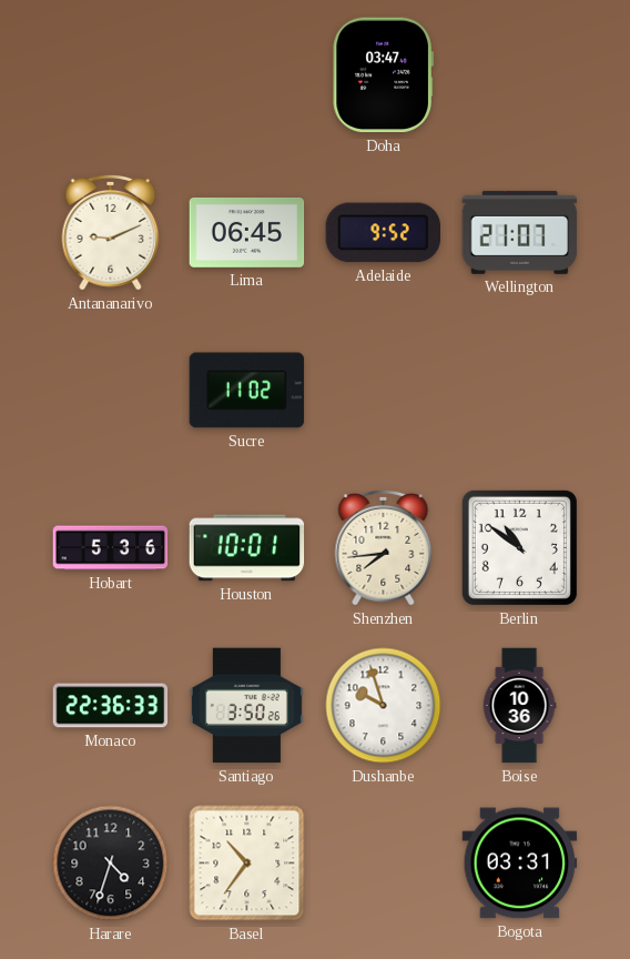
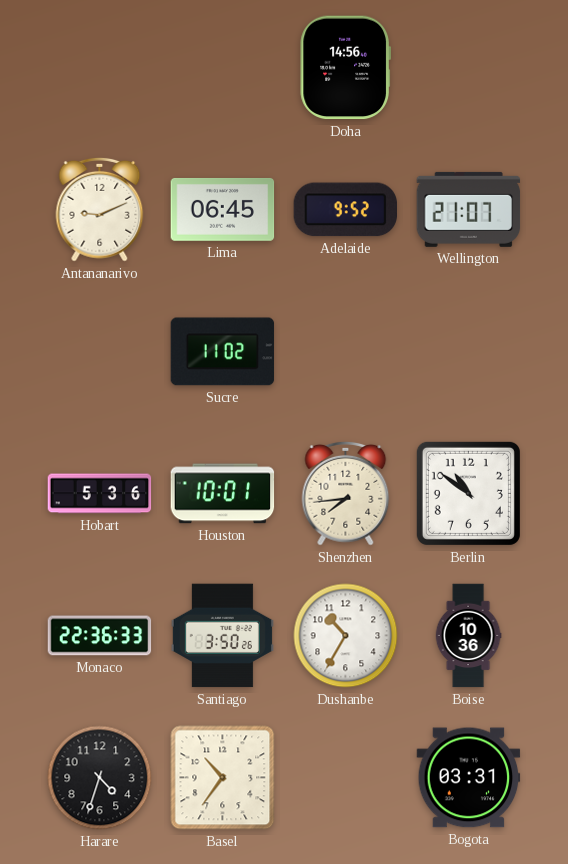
Doha: 03:47 -> 14:56
Dushanbe: 9:57 -> 10:35
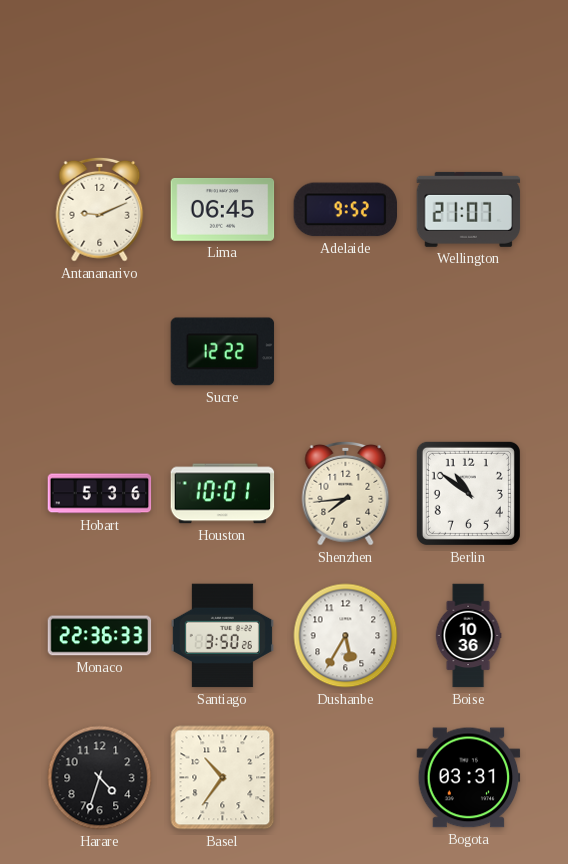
Doha: 14:56 -> none
Sucre: 11:02 -> 12:22
Dushanbe: 10:35 -> 5:35
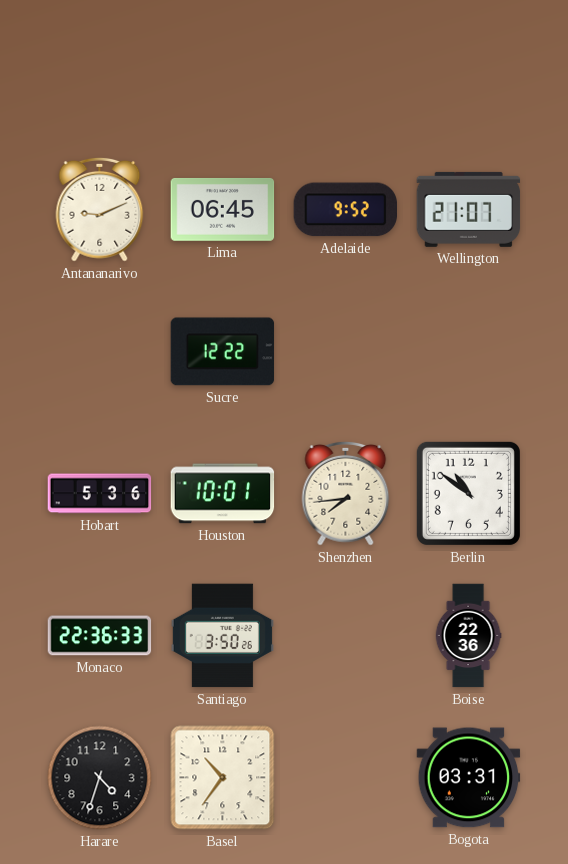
Dushanbe: 5:35 -> none
Boise: 10:36 -> 22:36
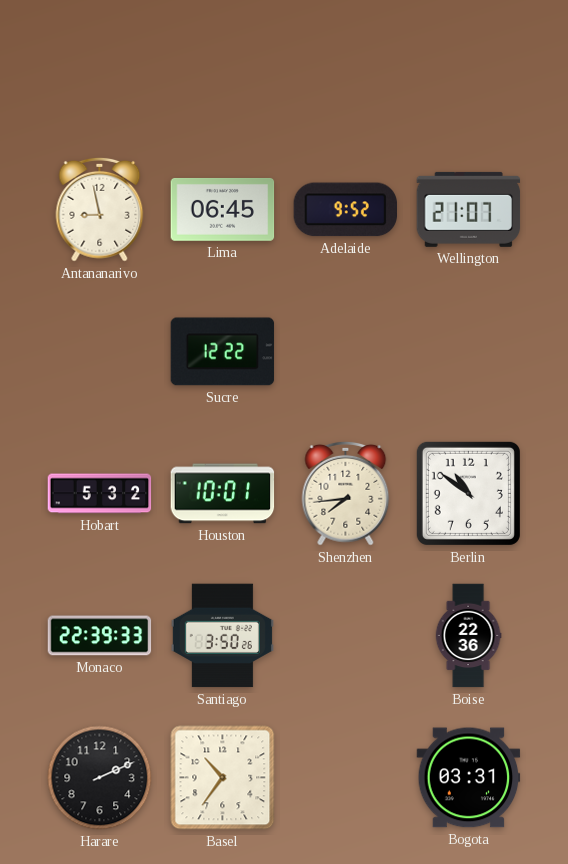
Antananarivo: 9:11 -> 8:58
Hobart: 5:36 -> 5:32
Monaco: 22:36 -> 22:39
Harare: 4:33 -> 2:11
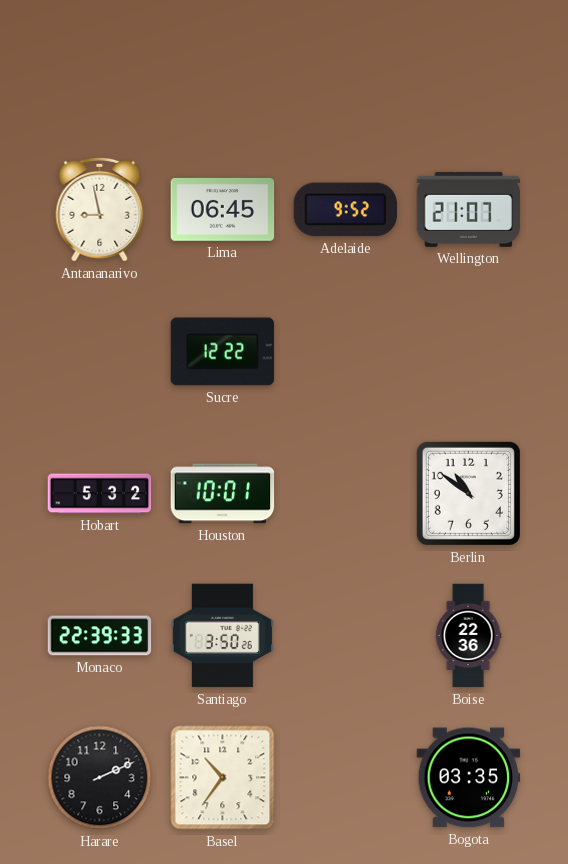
Shenzhen: 7:44 -> none
Bogota: 03:31 -> 03:35
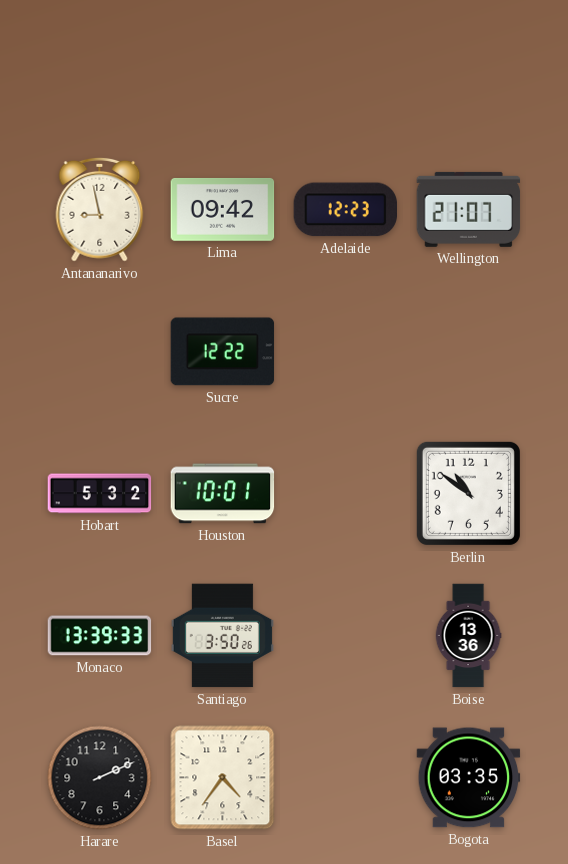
Lima: 06:45 -> 09:42
Adelaide: 9:52 -> 12:23
Monaco: 22:39 -> 13:39
Boise: 22:36 -> 13:36
Basel: 10:36 -> 4:36
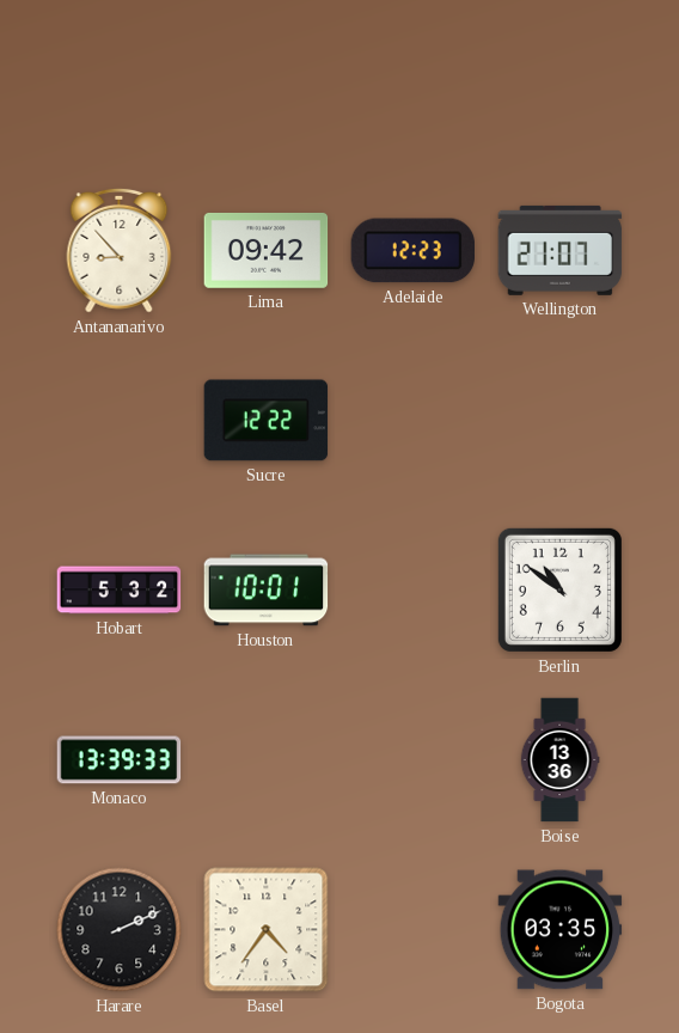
Antananarivo: 8:58 -> 8:53
Santiago: 3:50 -> none
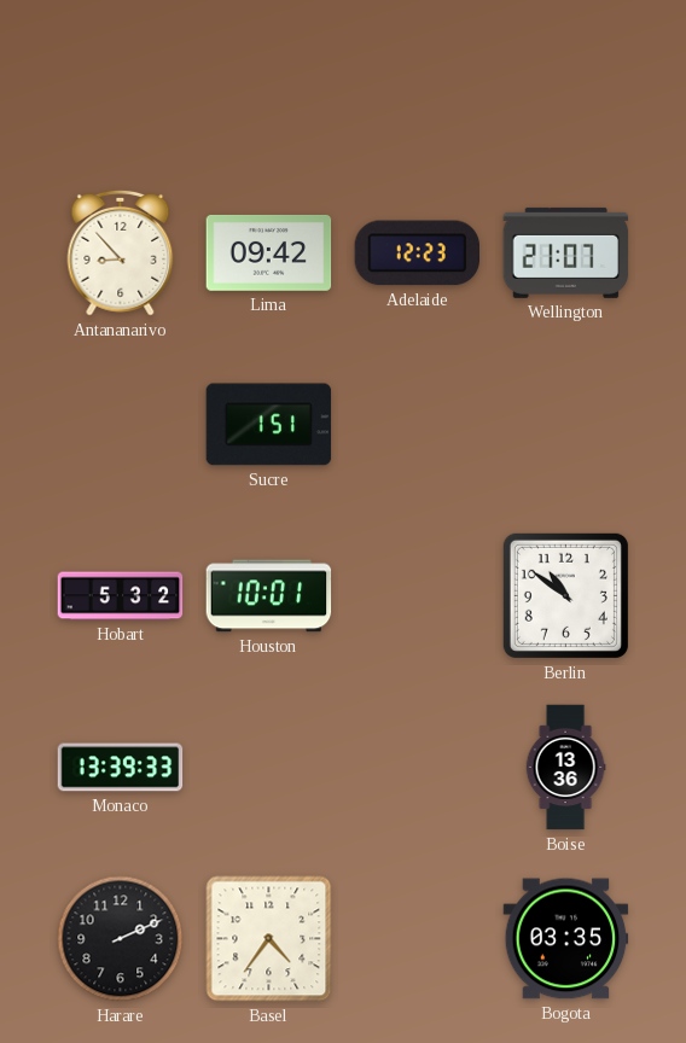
Sucre: 12:22 -> 1:51
